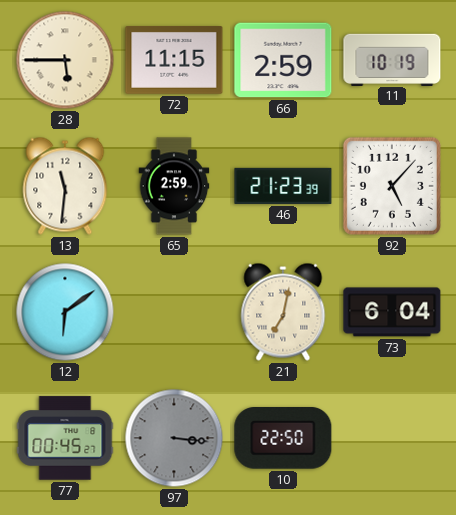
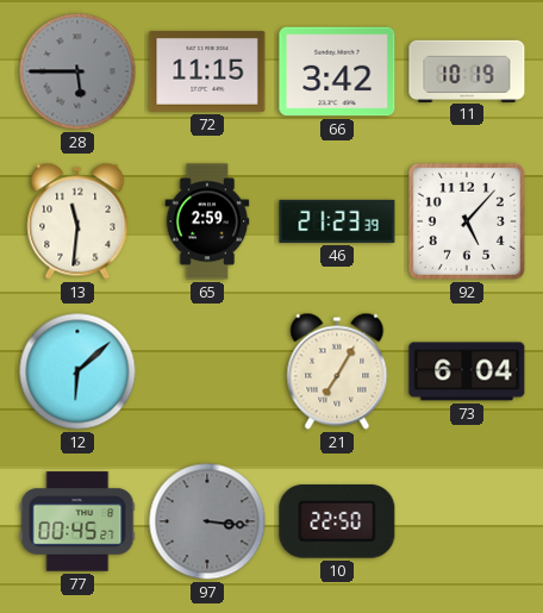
28 dial: cream -> grey
66: 2:59 -> 3:42
12: 6:09 -> 6:08
21: 7:02 -> 7:05
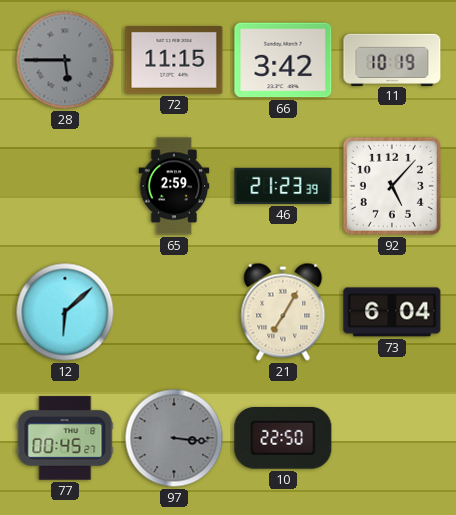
13: 11:31 -> none
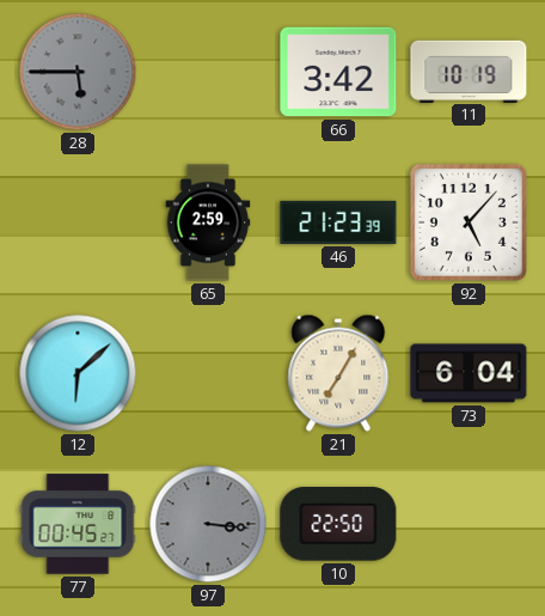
72: 11:15 -> none
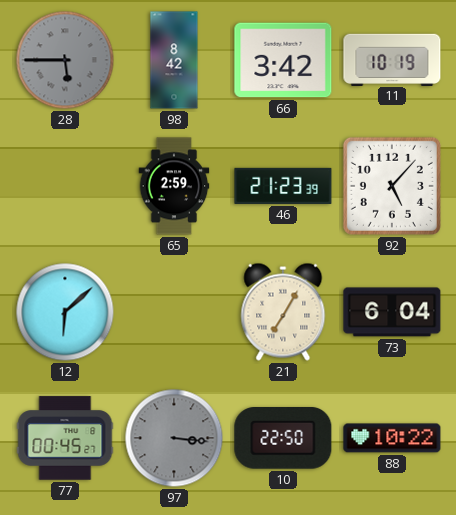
98: none -> 8:42
88: none -> 10:22
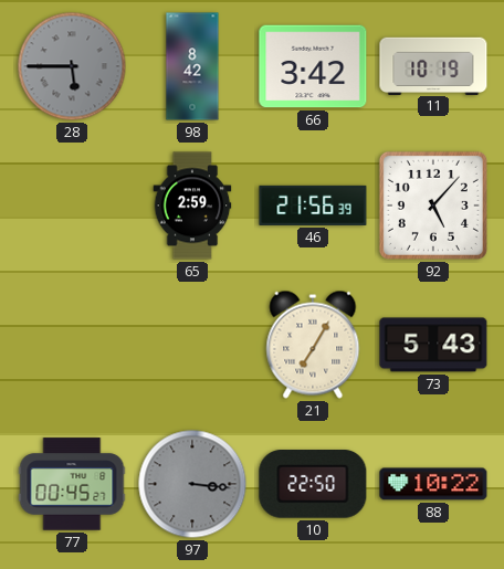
46: 21:23 -> 21:56
12: 6:08 -> none
73: 6:04 -> 5:43
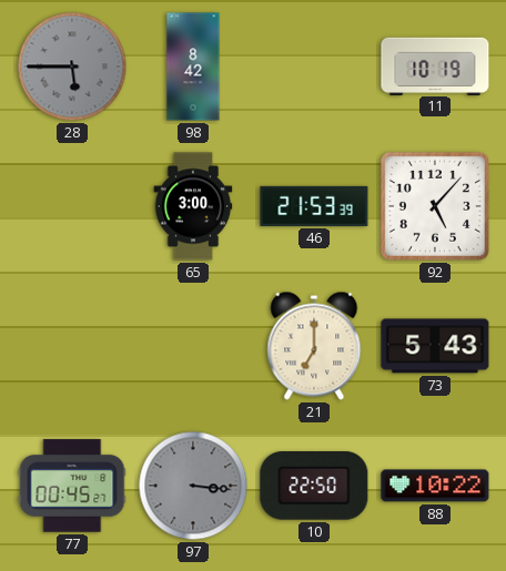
66: 3:42 -> none
65: 2:59 -> 3:00
46: 21:56 -> 21:53
21: 7:05 -> 7:00
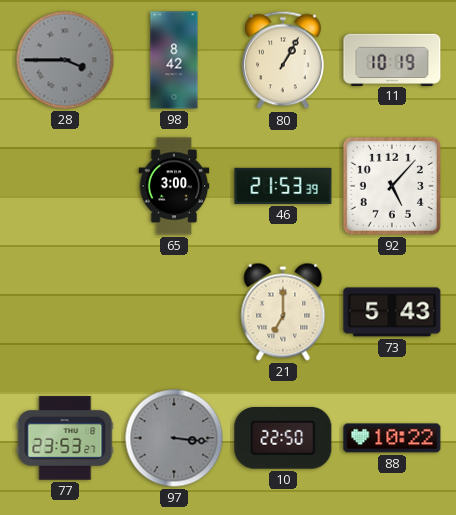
28: 5:45 -> 3:45
80: none -> 1:05
77: 00:45 -> 23:53
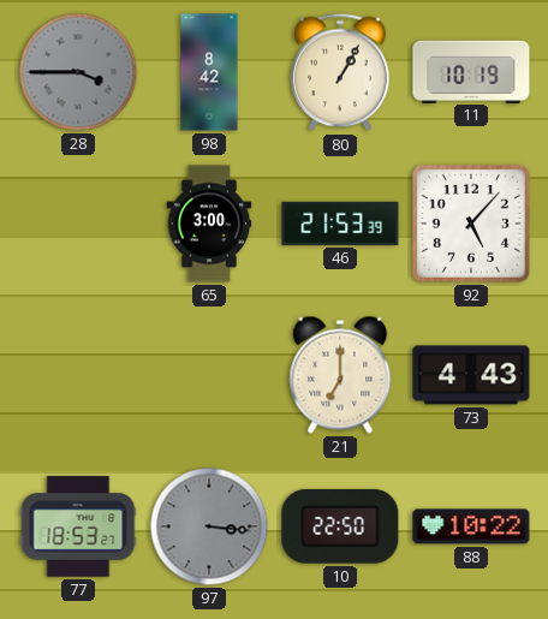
73: 5:43 -> 4:43
77: 23:53 -> 18:53
